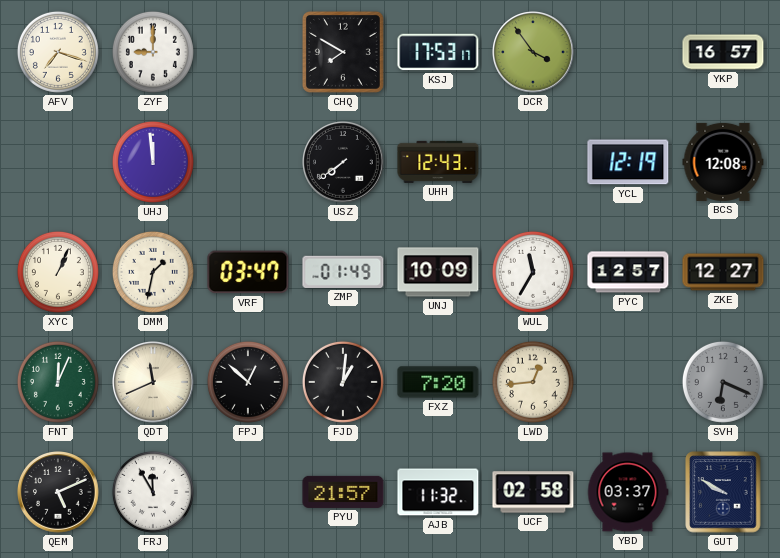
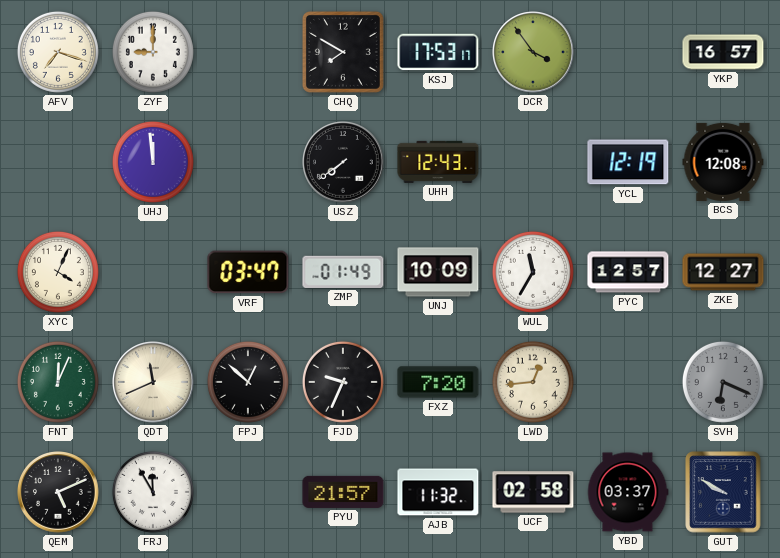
XYC: 1:04 -> 4:04
DMM: 1:32 -> none
FJD: 1:01 -> 9:34
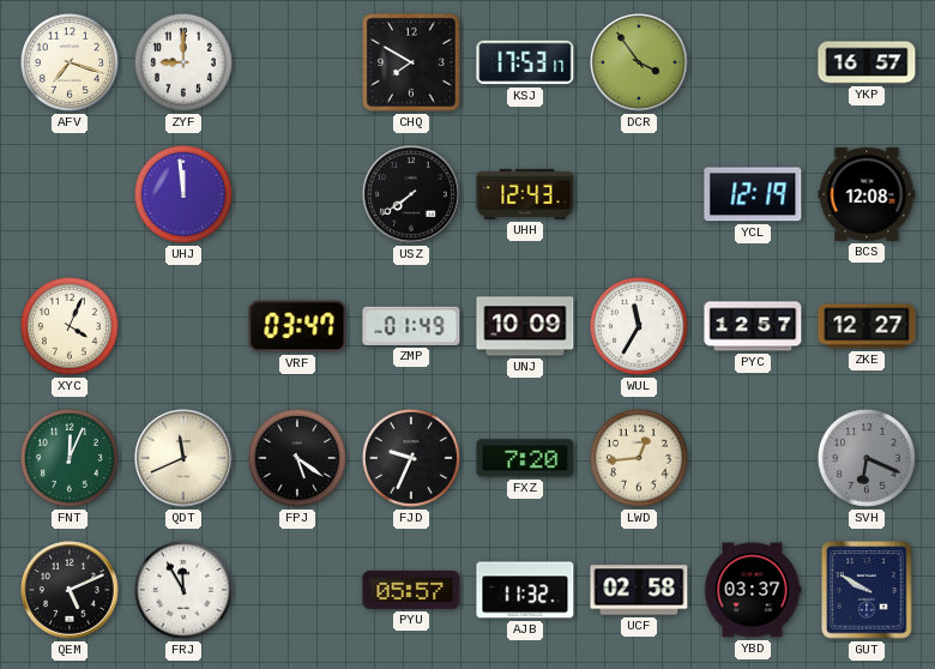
FPJ: 12:52 -> 5:21
PYU: 21:57 -> 05:57
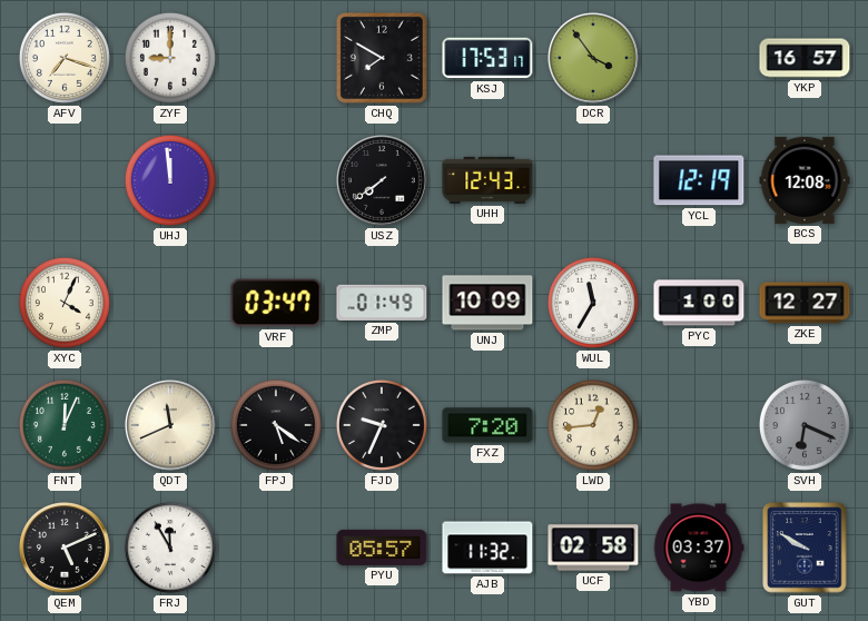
PYC: 12:57 -> 1:00
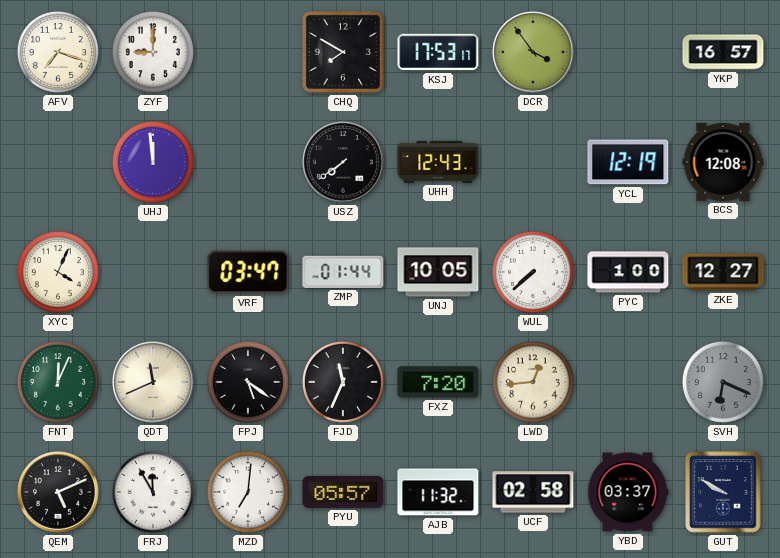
ZMP: 01:49 -> 01:44
UNJ: 10:09 -> 10:05
WUL: 11:35 -> 7:38
FJD: 9:34 -> 11:34
MZD: none -> 7:01
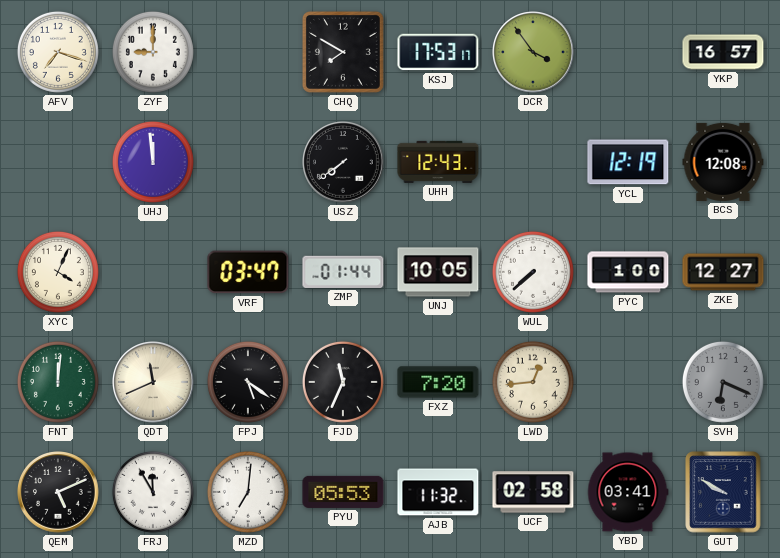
FNT: 12:04 -> 12:01
PYU: 05:57 -> 05:53
YBD: 03:37 -> 03:41
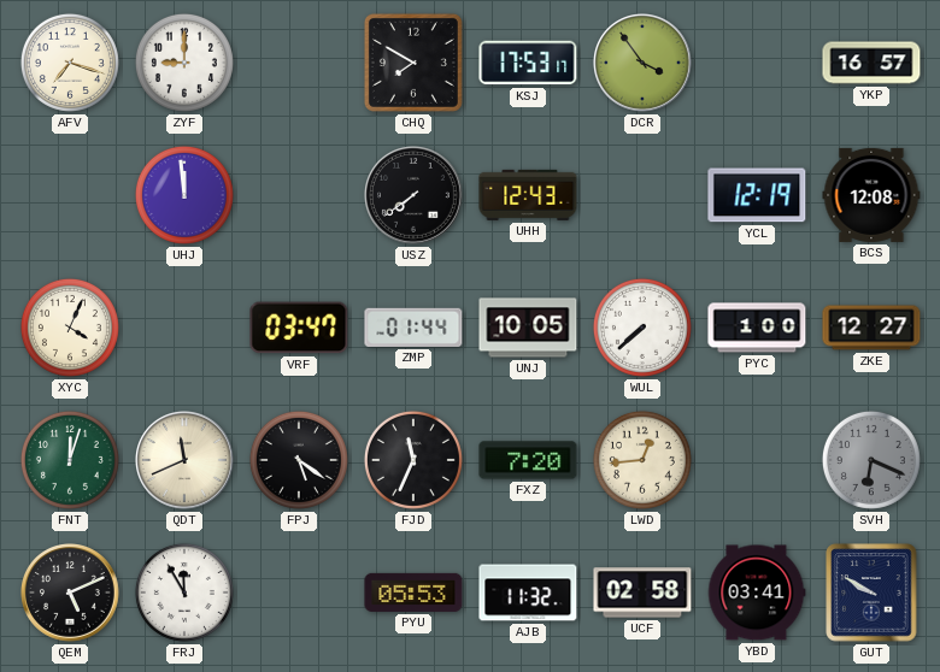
FNT: 12:01 -> 12:03
MZD: 7:01 -> none
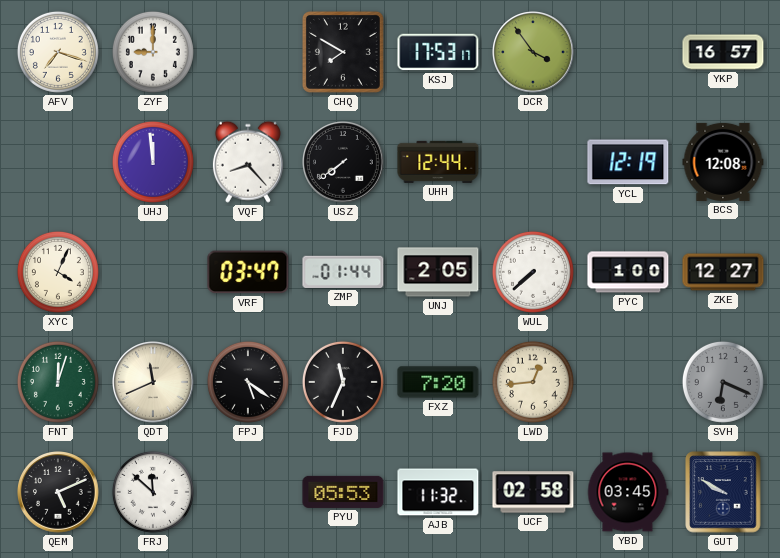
VQF: none -> 8:23
UHH: 12:43 -> 12:44
UNJ: 10:05 -> 2:05
FRJ: 11:55 -> 11:52
YBD: 03:41 -> 03:45
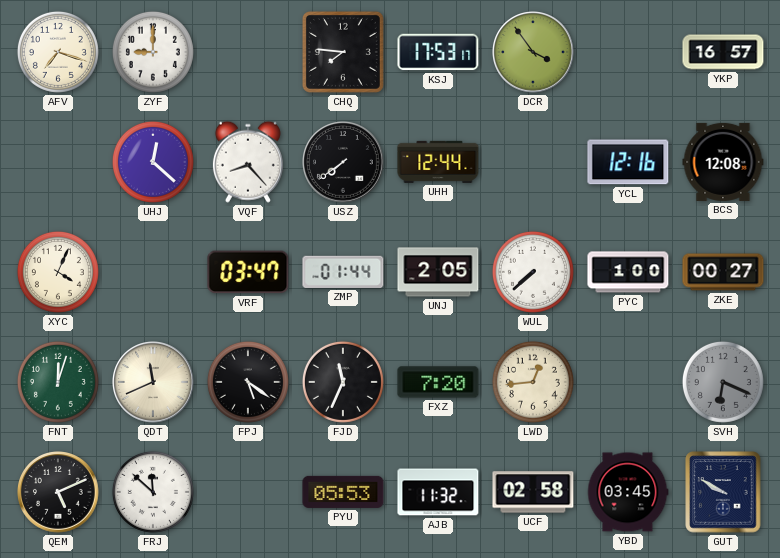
CHQ: 7:50 -> 7:46
UHJ: 11:59 -> 12:22
YCL: 12:19 -> 12:16
ZKE: 12:27 -> 00:27
